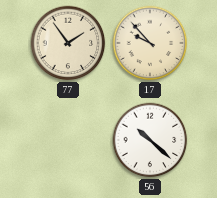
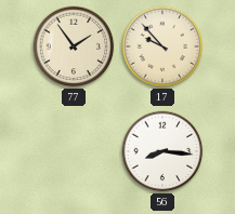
56: 10:22 -> 8:16
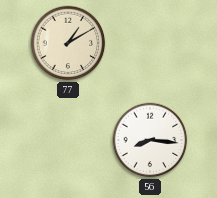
77: 1:54 -> 1:10
17: 9:53 -> none
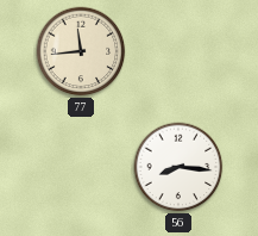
77: 1:10 -> 11:44
